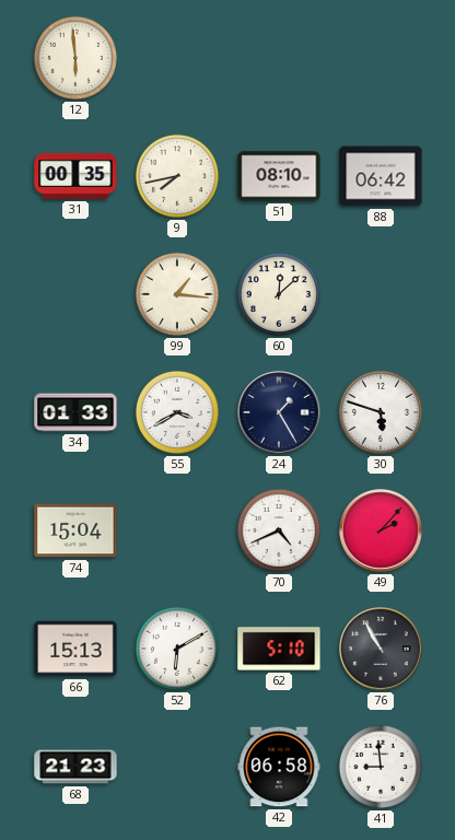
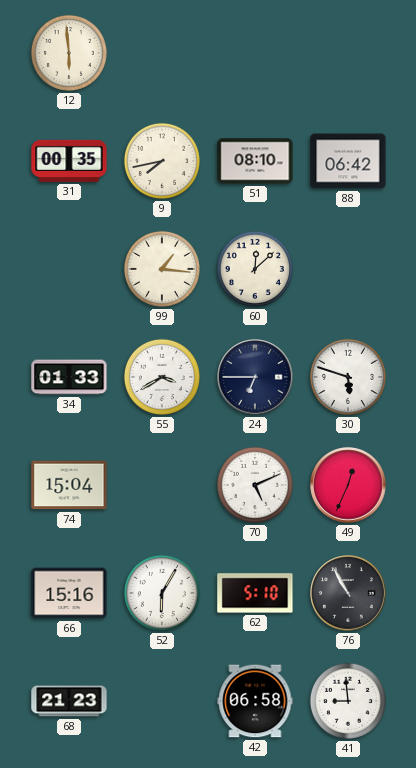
24: 1:25 -> 6:45
70: 4:41 -> 5:11
49: 2:07 -> 12:34
66: 15:13 -> 15:16
52: 6:10 -> 6:05
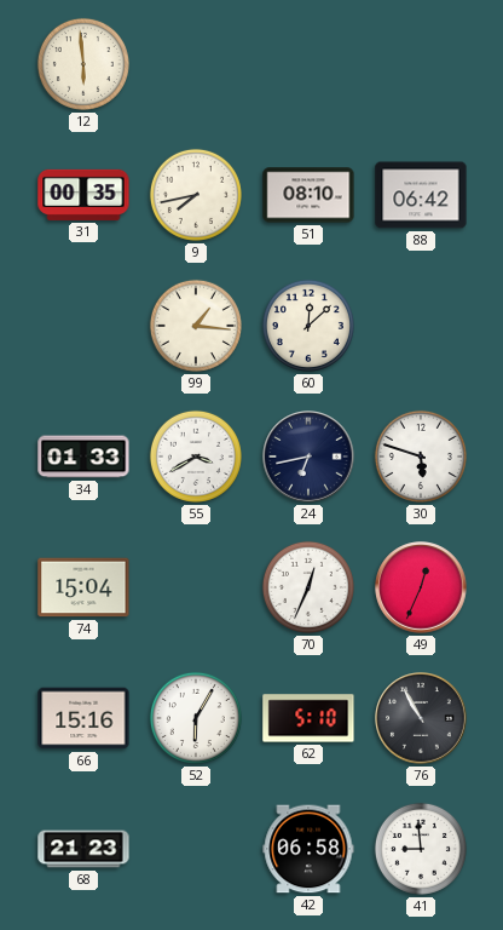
24: 6:45 -> 6:43
70: 5:11 -> 12:34
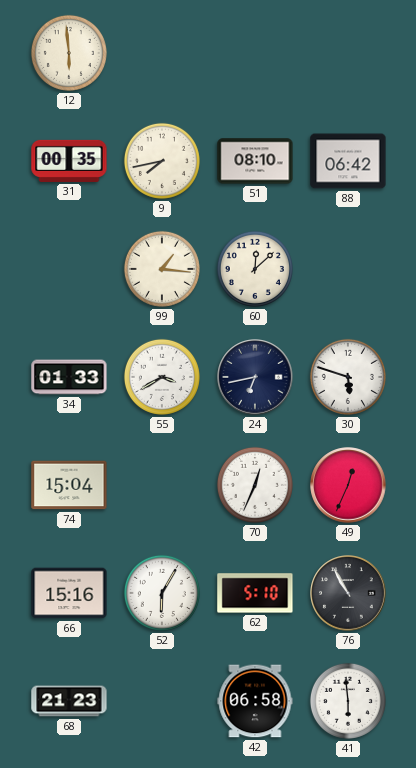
41: 8:59 -> 5:59
